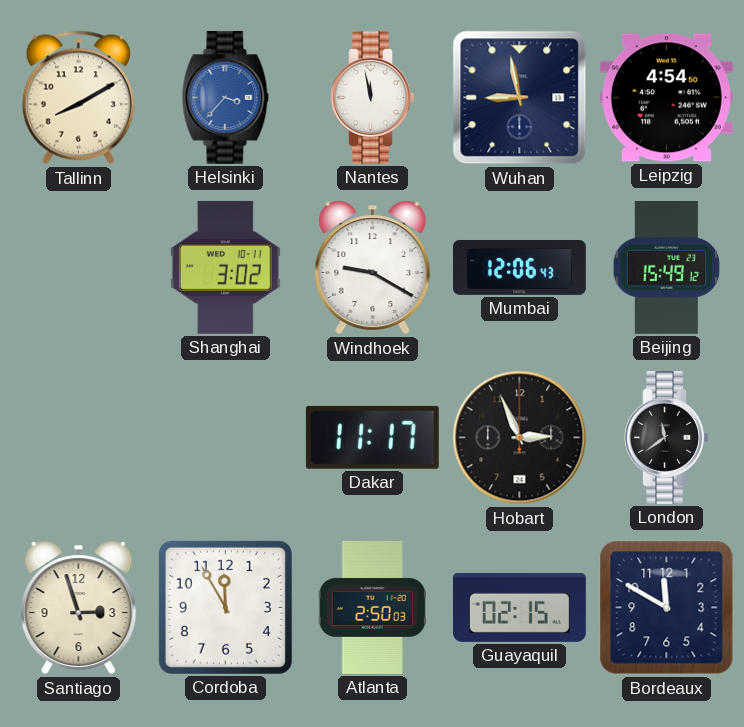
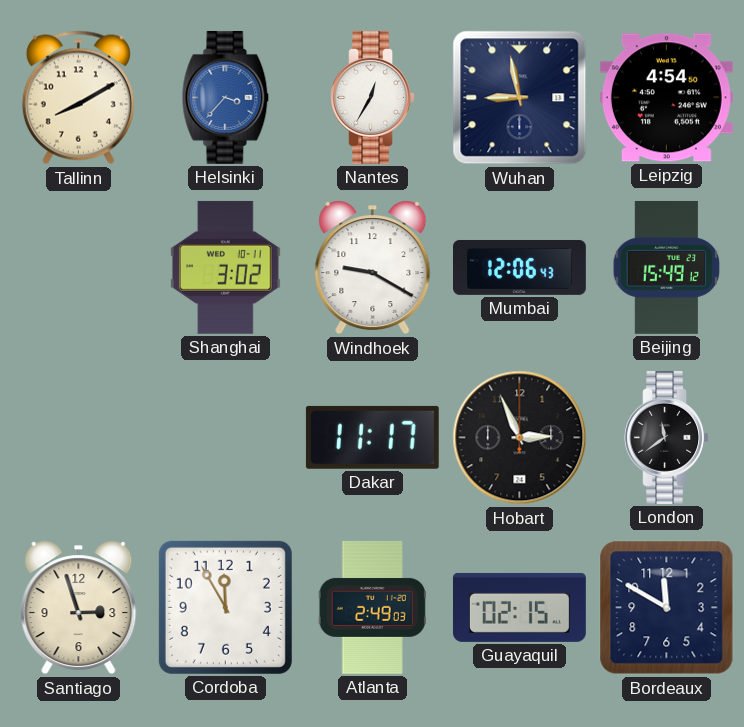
Nantes: 11:58 -> 12:35
Atlanta: 2:50 -> 2:49
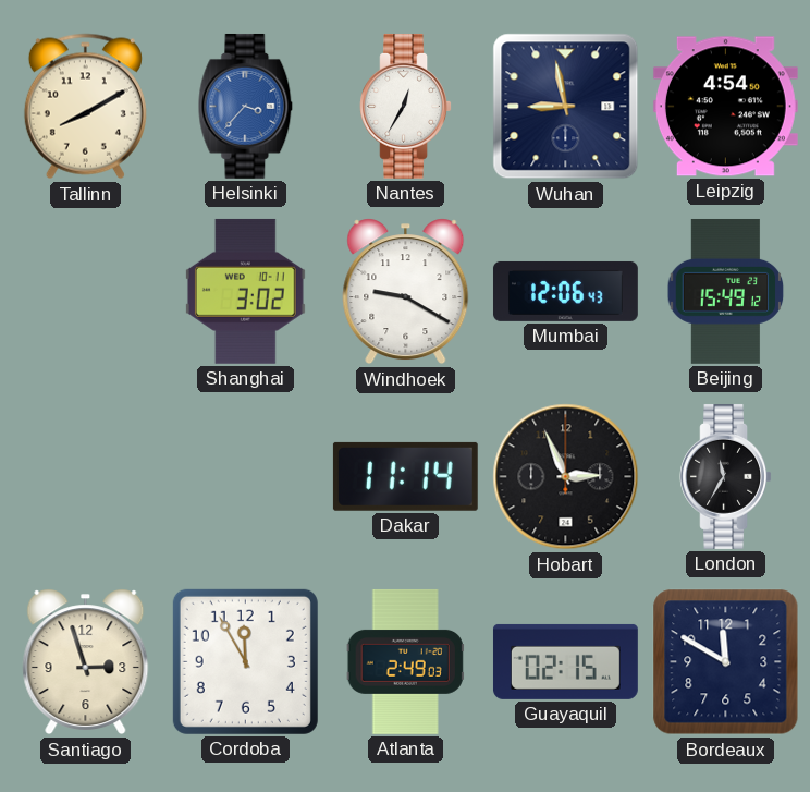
Dakar: 11:17 -> 11:14
London: 11:39 -> 11:35
